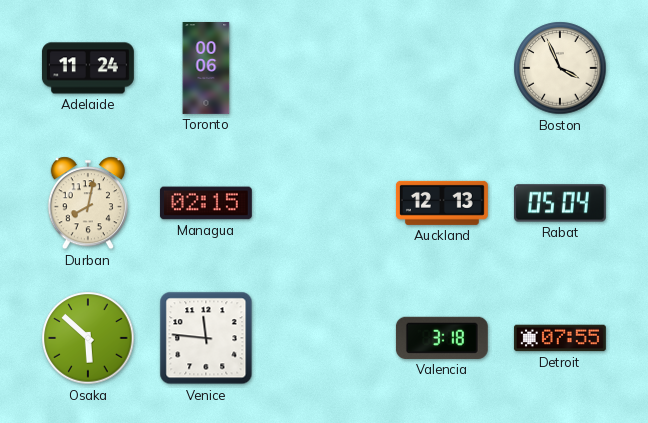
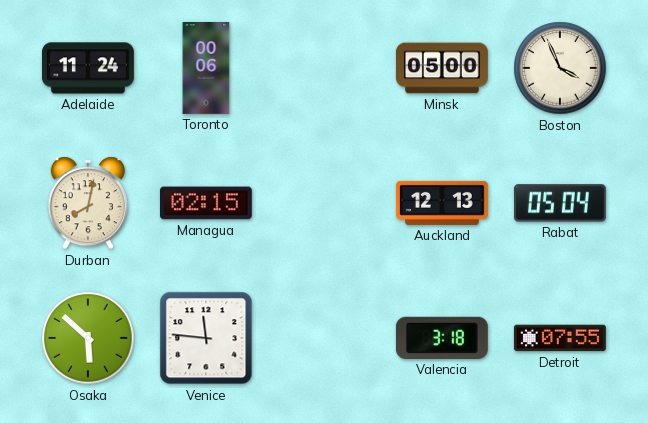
Minsk: none -> 05:00
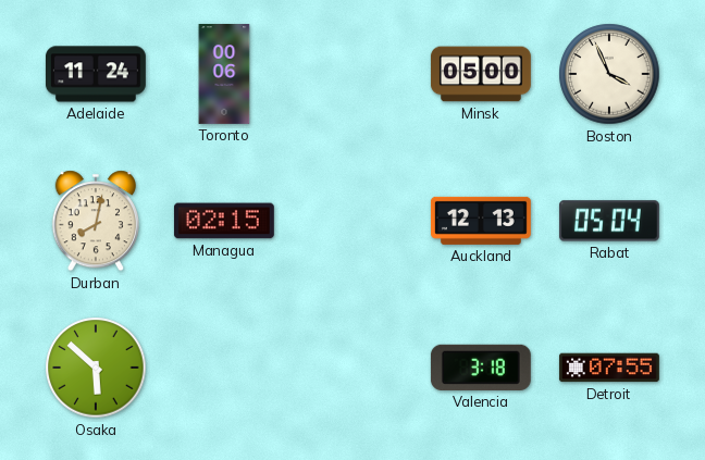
Venice: 11:46 -> none
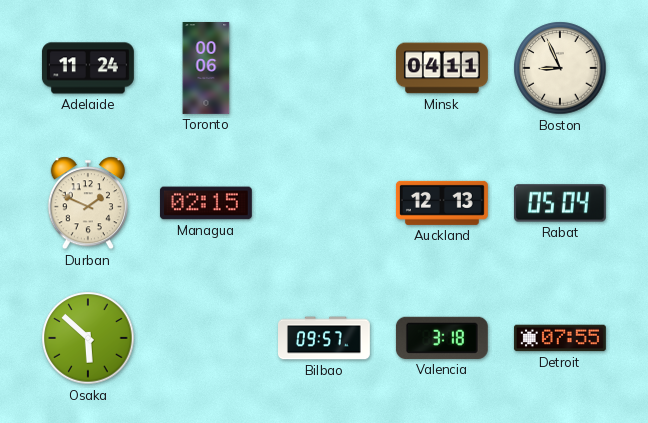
Minsk: 05:00 -> 04:11
Boston: 3:56 -> 8:56
Durban: 8:02 -> 1:49
Bilbao: none -> 09:57
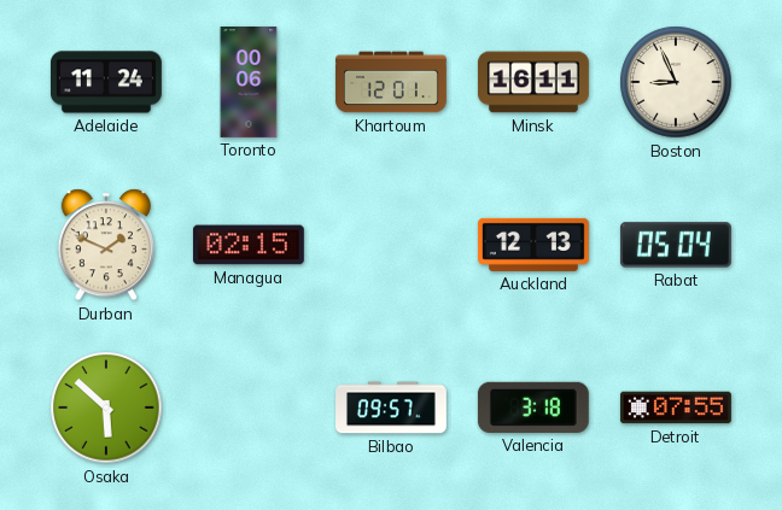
Khartoum: none -> 12:01
Minsk: 04:11 -> 16:11
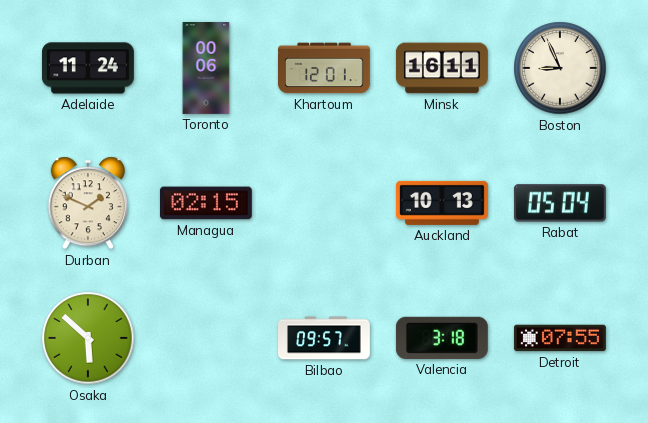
Auckland: 12:13 -> 10:13
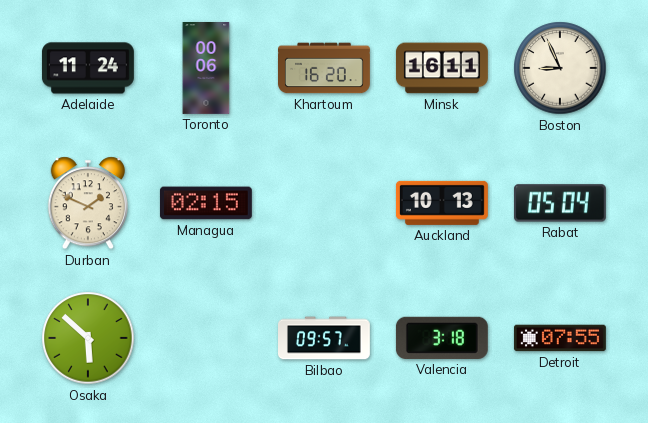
Khartoum: 12:01 -> 16:20
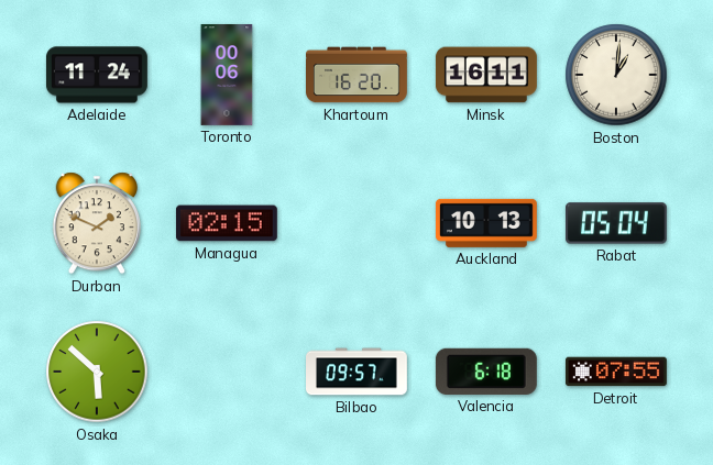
Boston: 8:56 -> 1:01
Valencia: 3:18 -> 6:18
